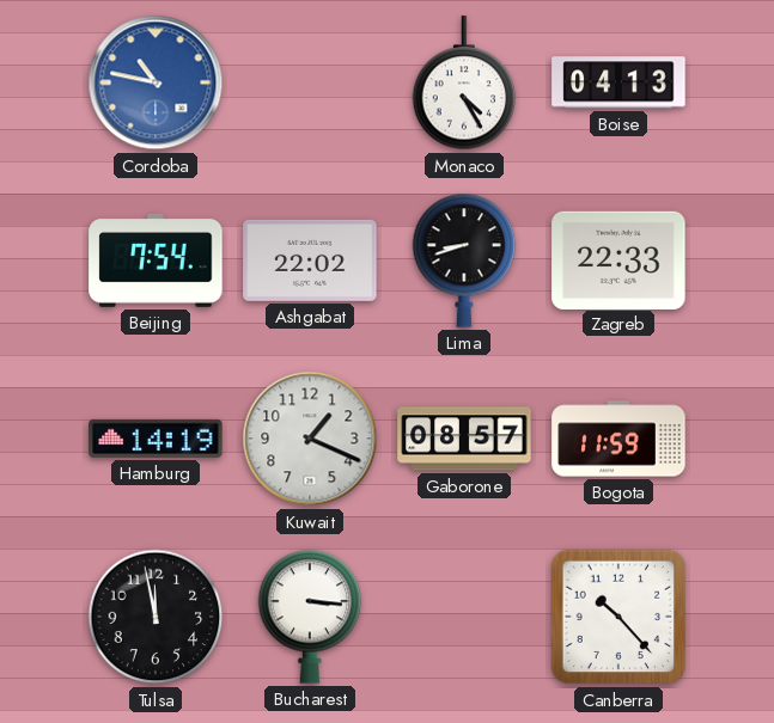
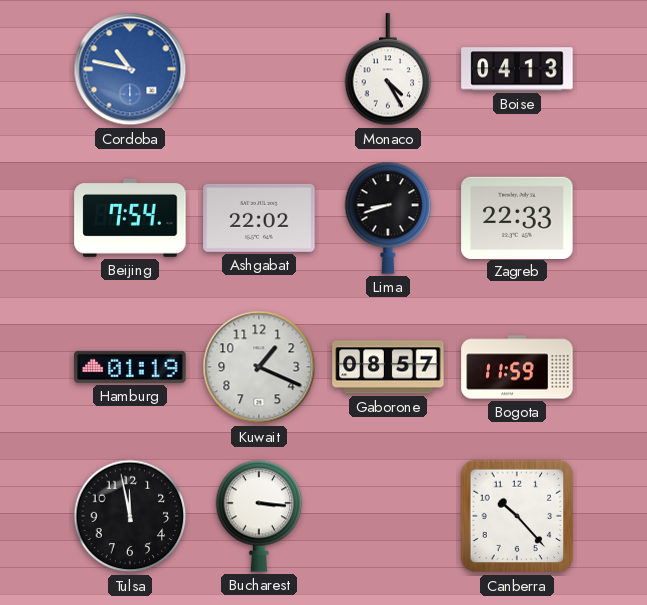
Hamburg: 14:19 -> 01:19
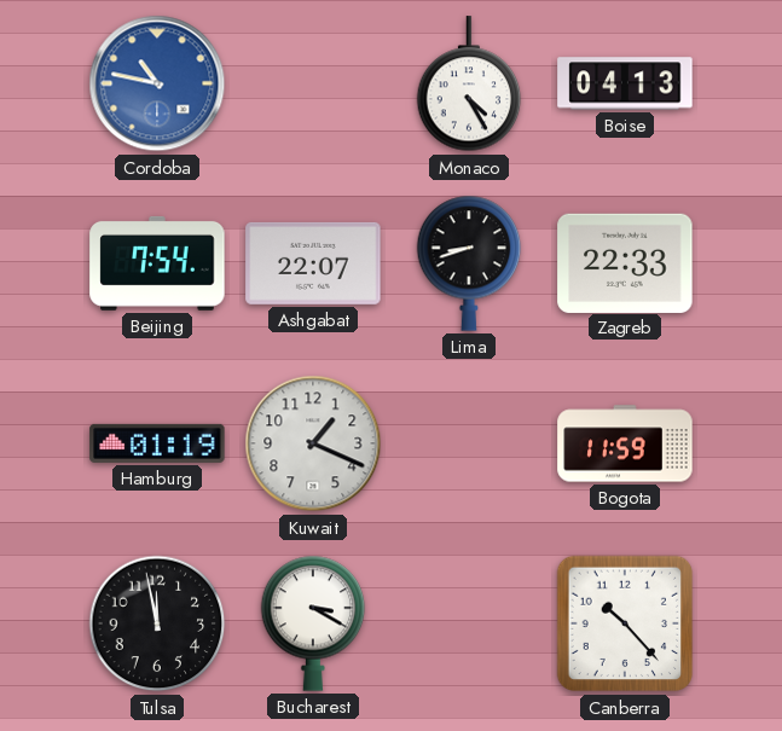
Ashgabat: 22:02 -> 22:07
Gaborone: 08:57 -> none
Bucharest: 3:16 -> 3:20
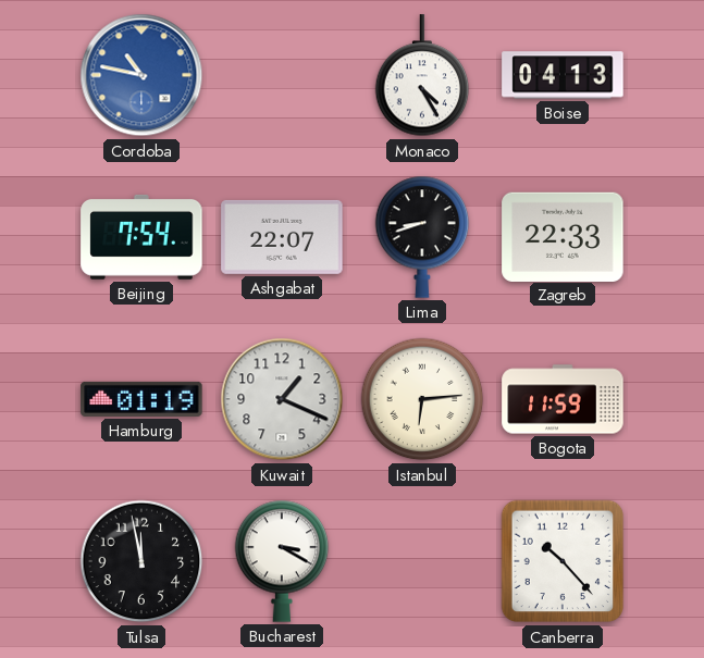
Istanbul: none -> 6:14
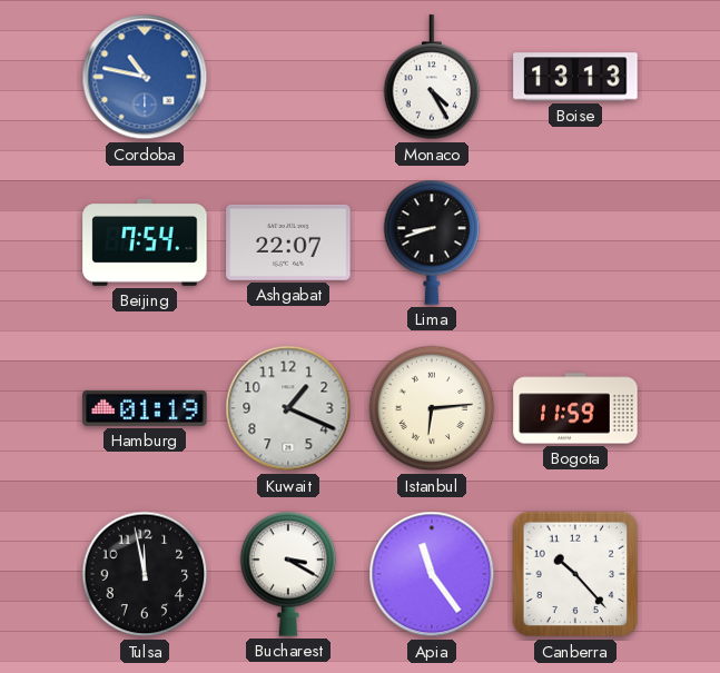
Boise: 04:13 -> 13:13
Zagreb: 22:33 -> none
Apia: none -> 11:24
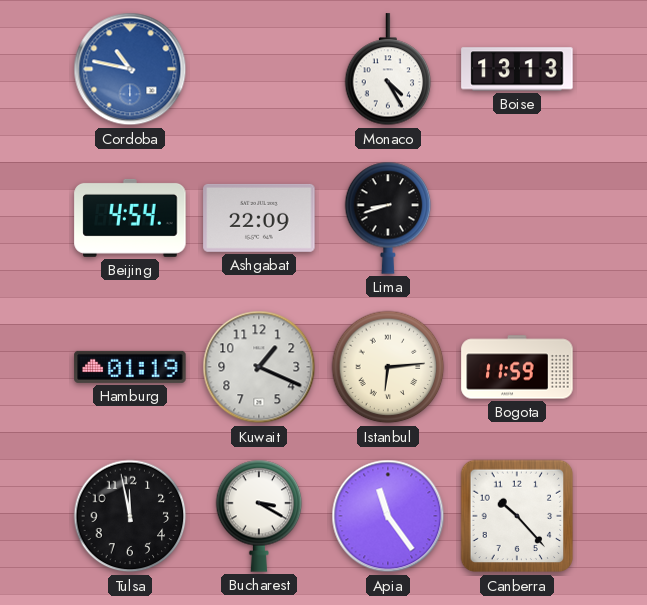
Beijing: 7:54 -> 4:54
Ashgabat: 22:07 -> 22:09
